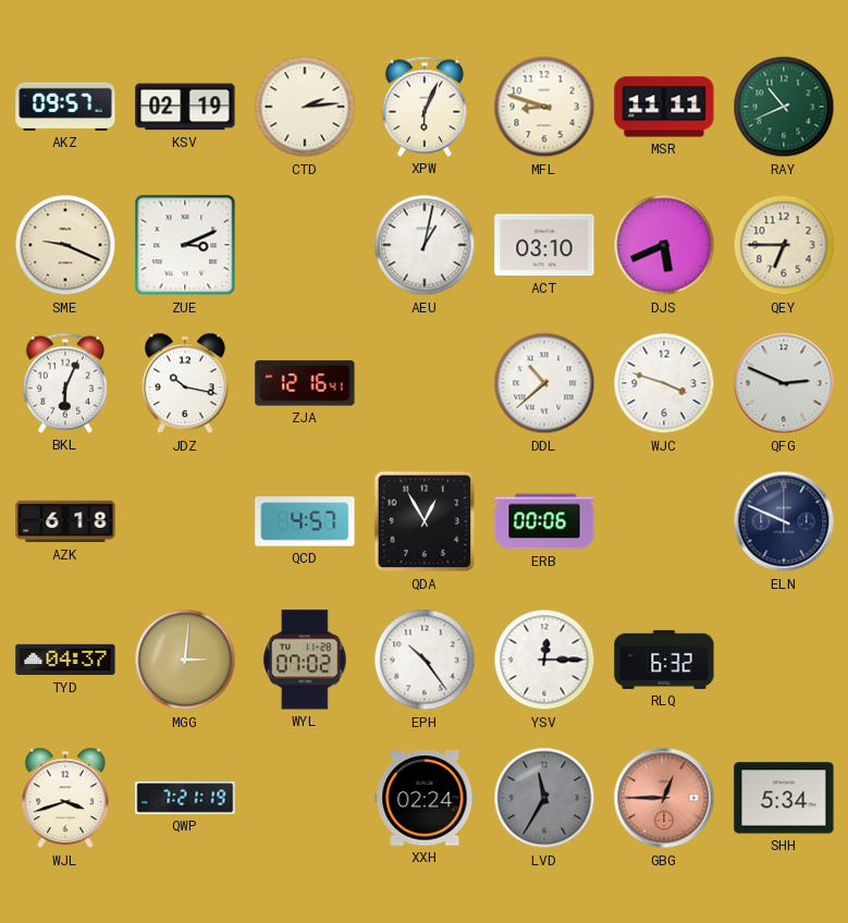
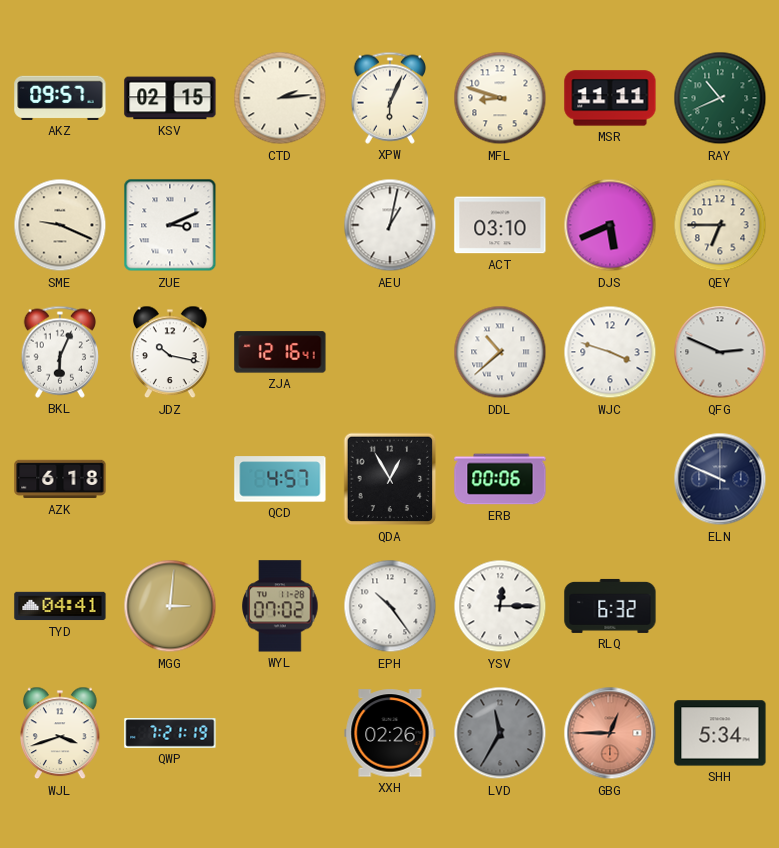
KSV: 02:19 -> 02:15
TYD: 04:37 -> 04:41
XXH: 02:24 -> 02:26
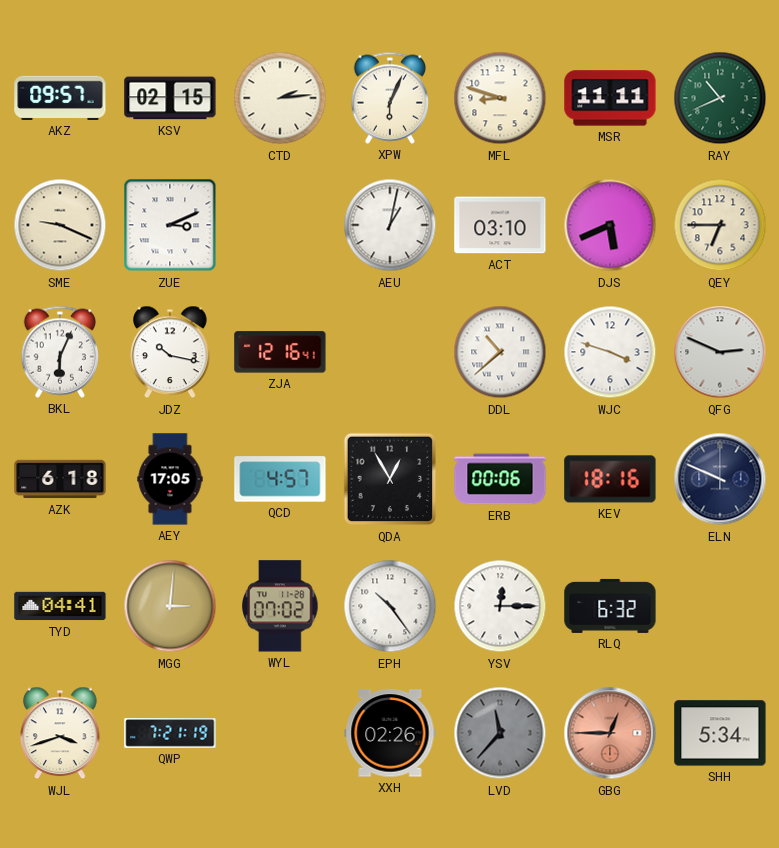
AEY: none -> 17:05
KEV: none -> 18:16
LVD: 11:35 -> 11:37
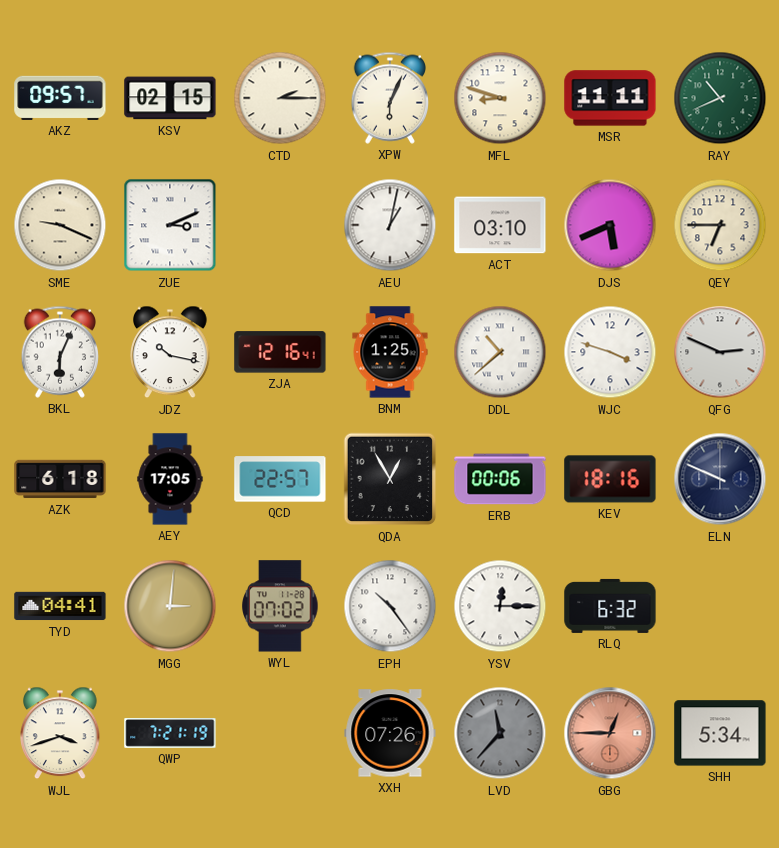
CTD: 2:14 -> 2:15
BNM: none -> 1:25
QCD: 4:57 -> 22:57
XXH: 02:26 -> 07:26
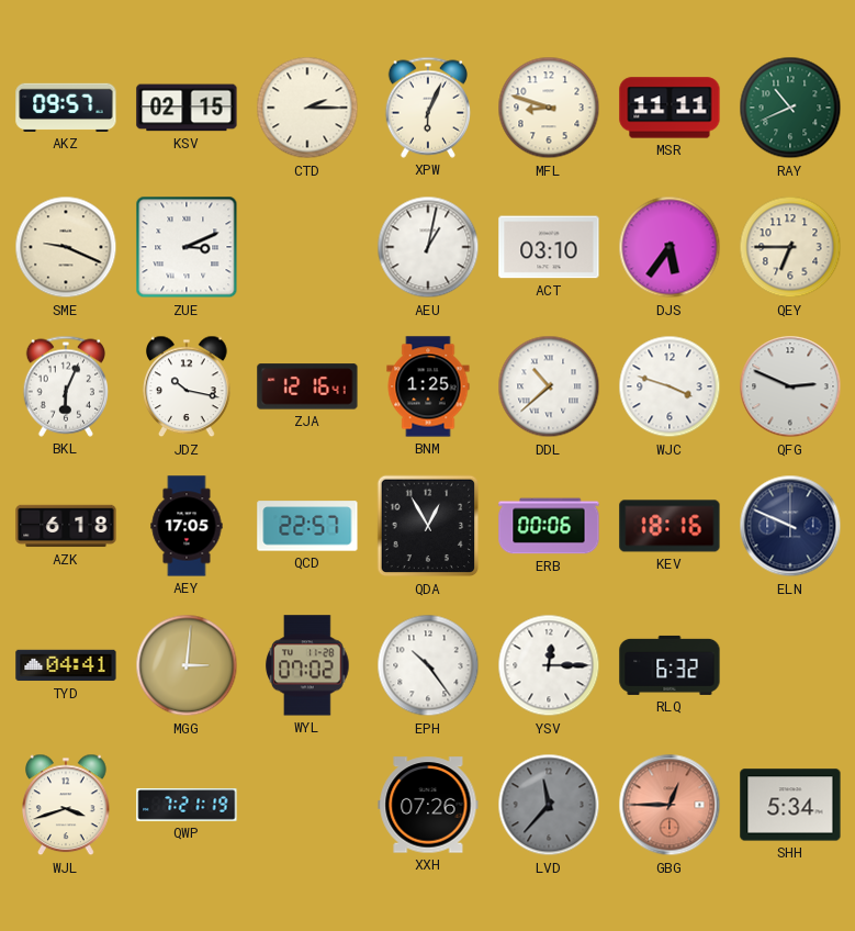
DJS: 5:41 -> 5:36
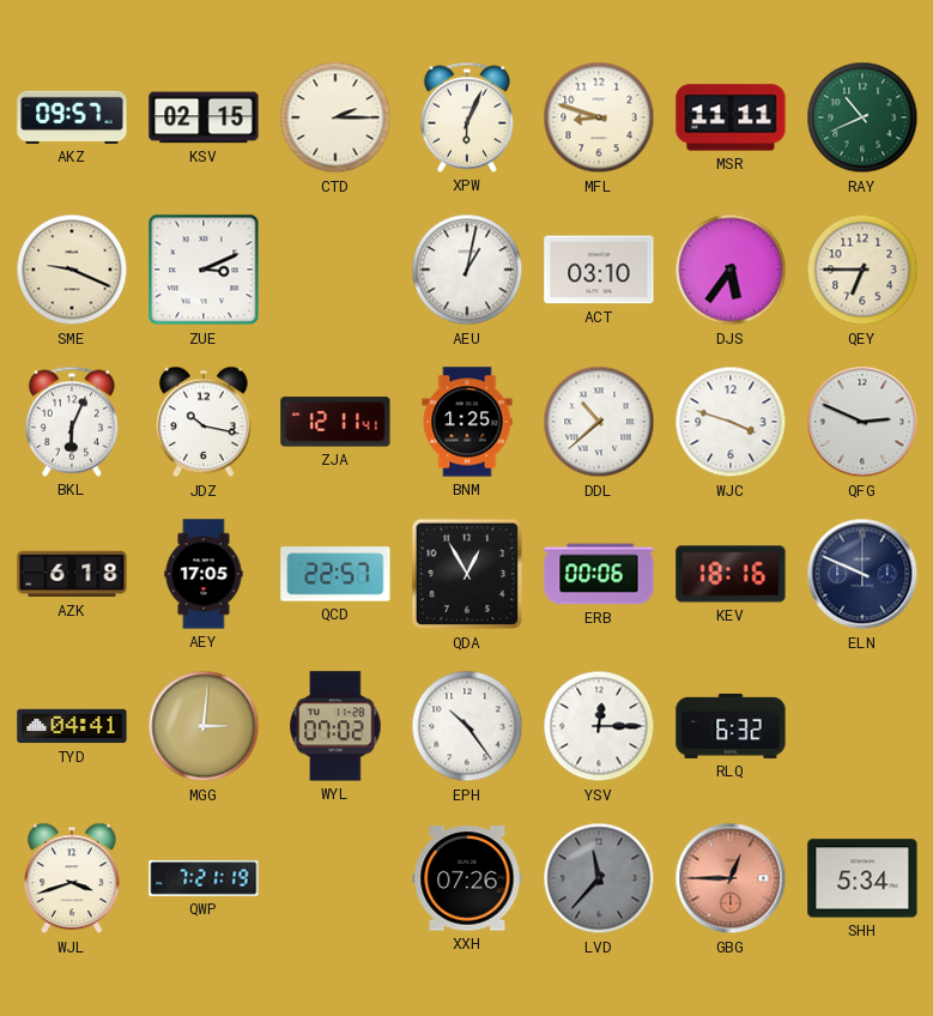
ZJA: 12:16 -> 12:11
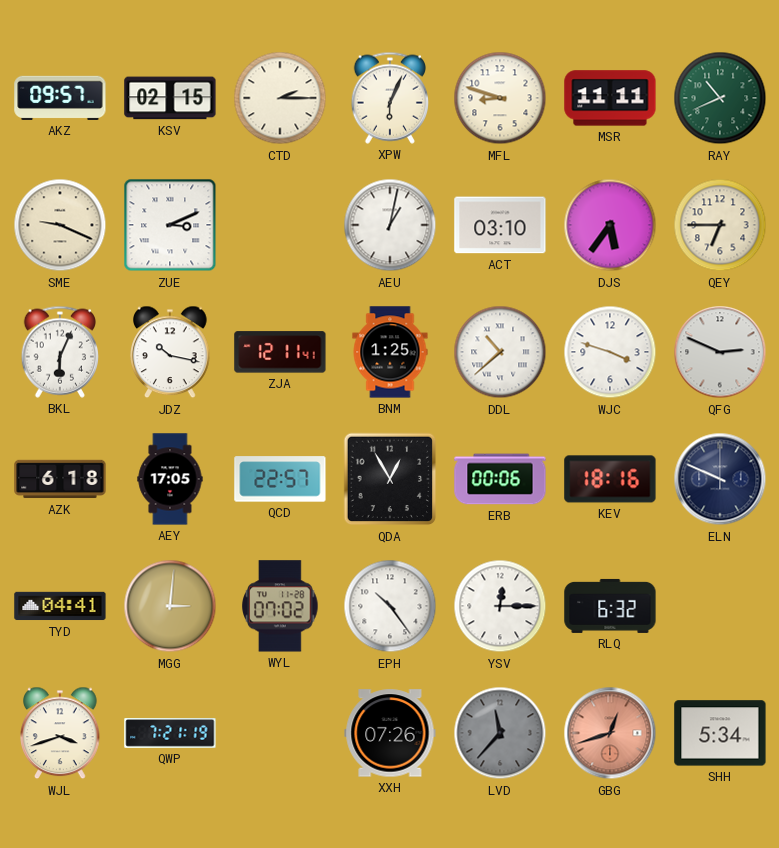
GBG: 12:45 -> 12:42
